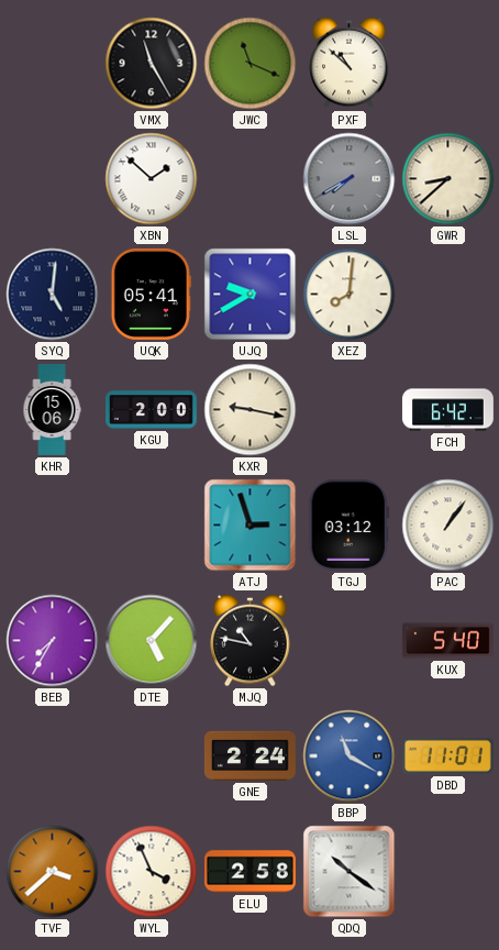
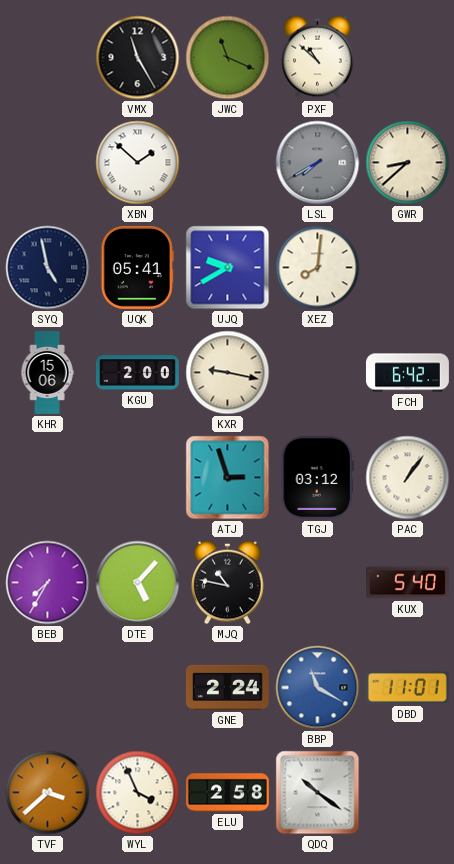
SYQ: 5:01 -> 4:58
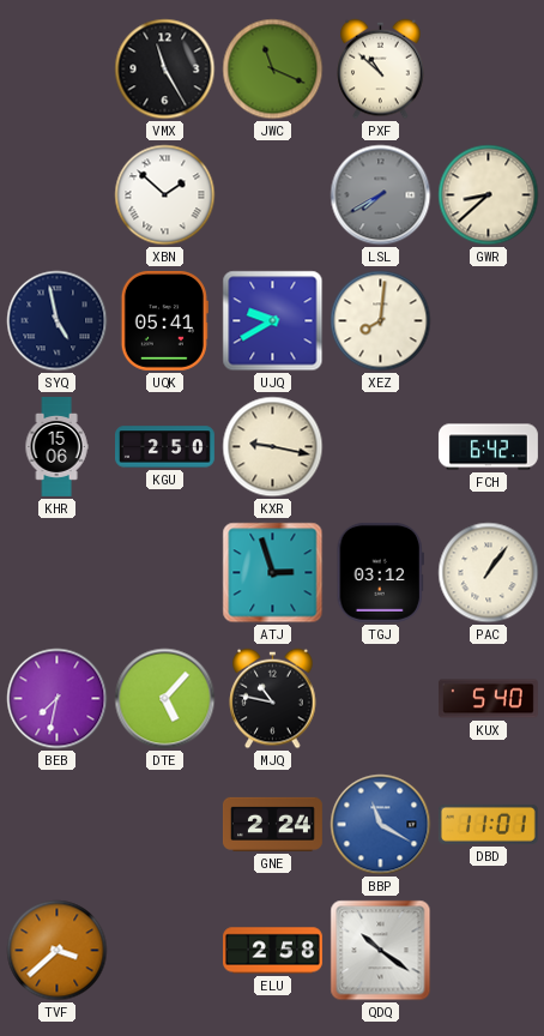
KGU: 2:00 -> 2:50
BEB: 7:35 -> 7:32
WYL: 3:56 -> none
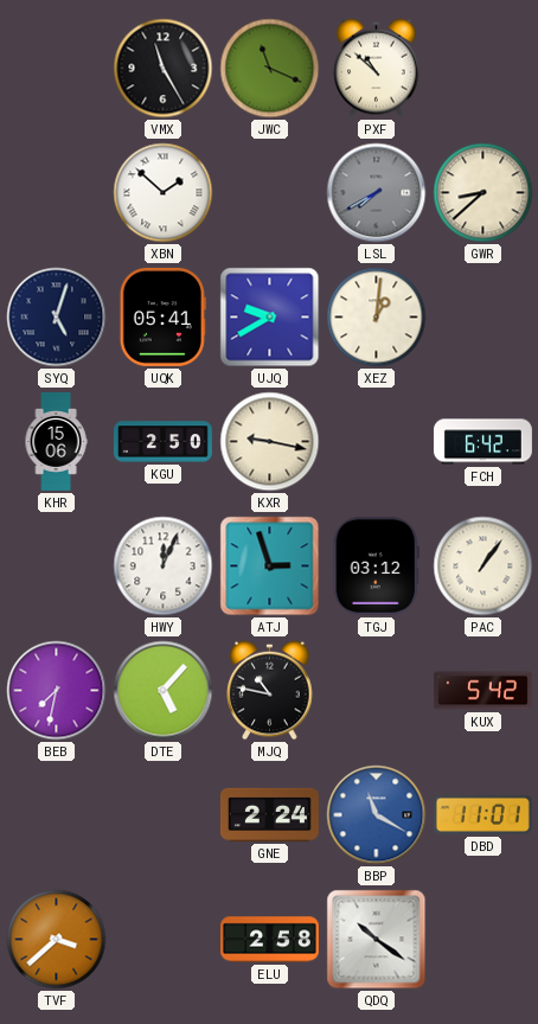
SYQ: 4:58 -> 5:03
XEZ: 8:01 -> 1:01
HWY: none -> 12:04
KUX: 5:40 -> 5:42
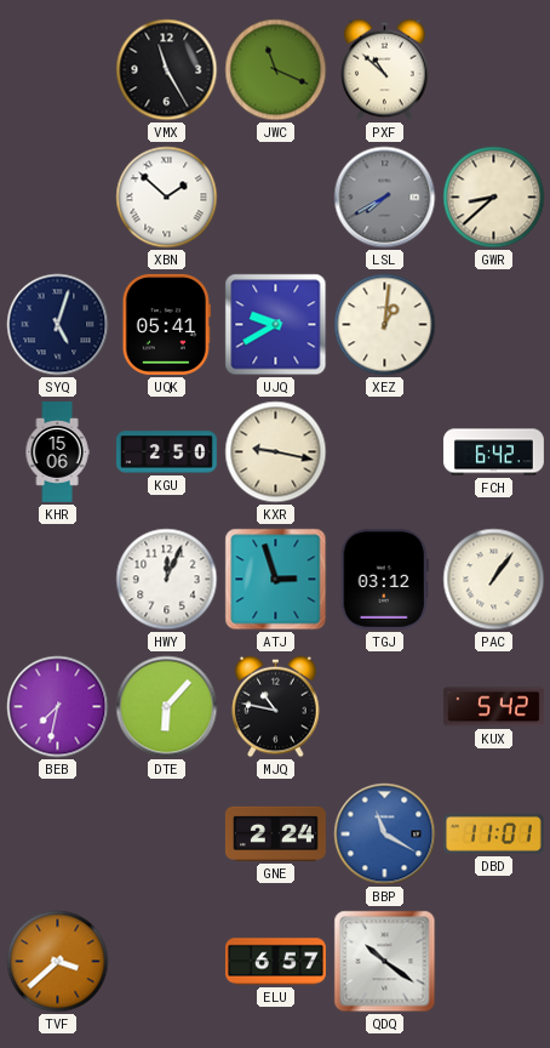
DTE: 5:07 -> 6:07
ELU: 2:58 -> 6:57
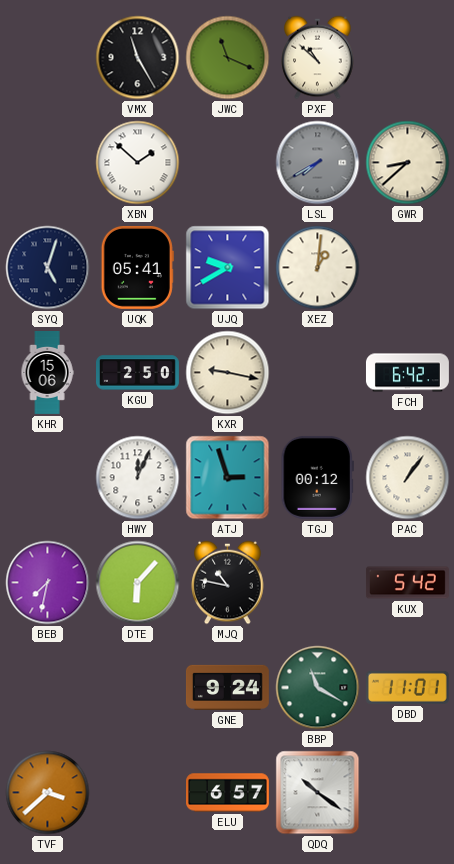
TGJ: 03:12 -> 00:12
GNE: 2:24 -> 9:24
BBP dial: blue -> green
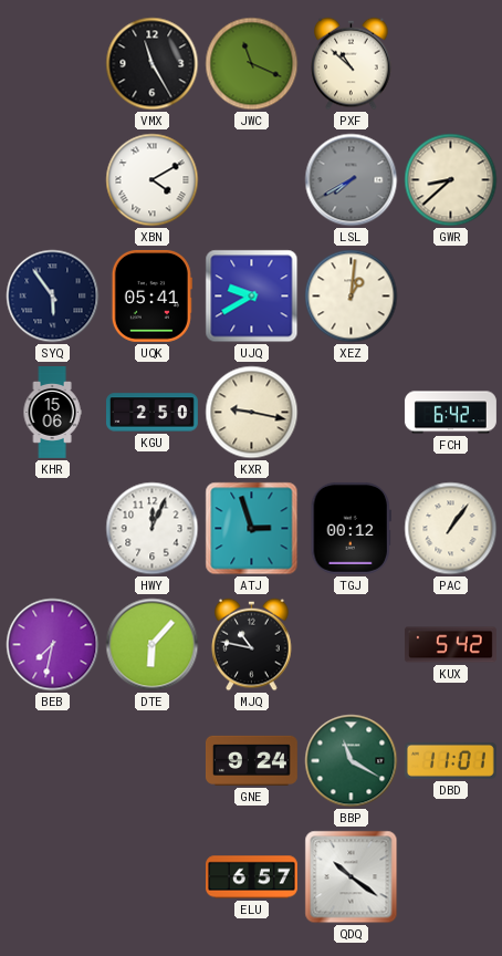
XBN: 1:52 -> 4:10
SYQ: 5:03 -> 5:54
TVF: 3:38 -> none
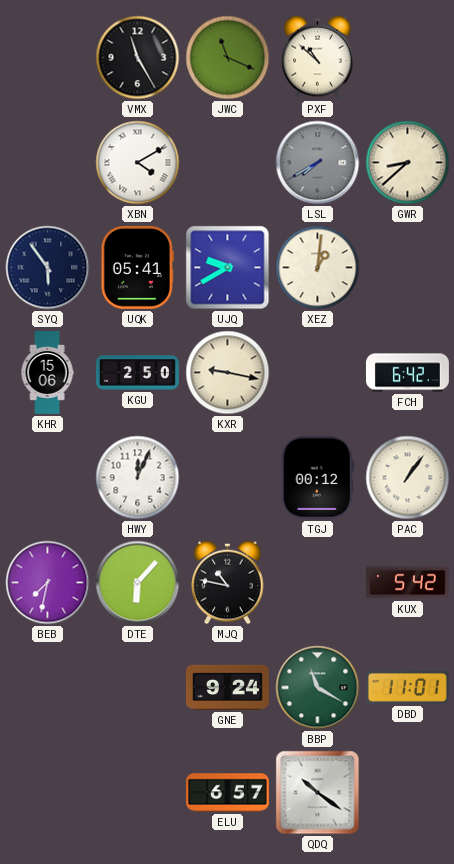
ATJ: 2:57 -> none
